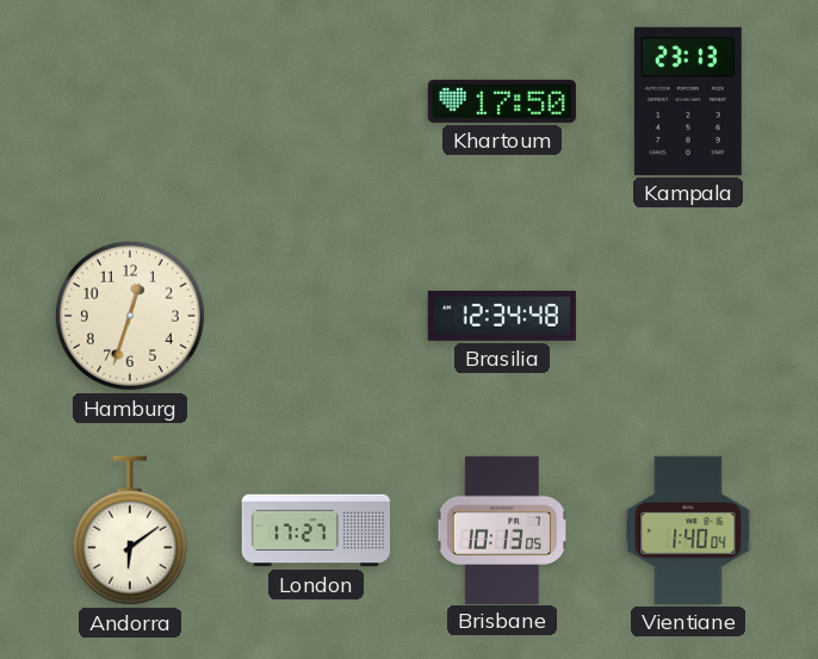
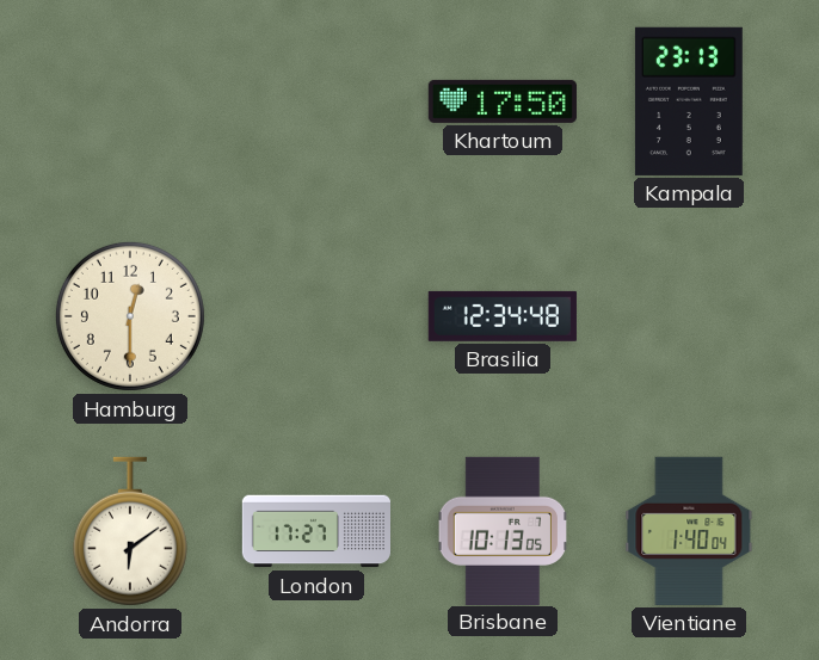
Hamburg: 12:33 -> 12:30
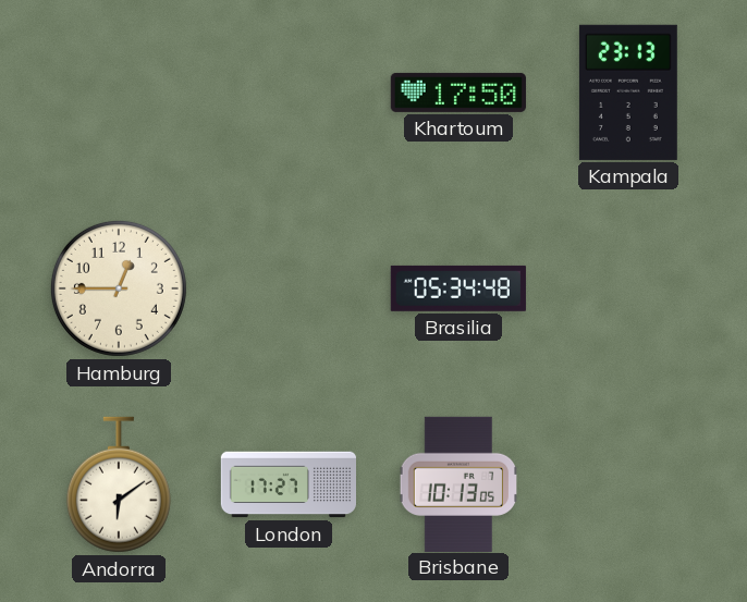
Hamburg: 12:30 -> 12:45
Brasilia: 12:34 -> 05:34
Vientiane: 1:40 -> none
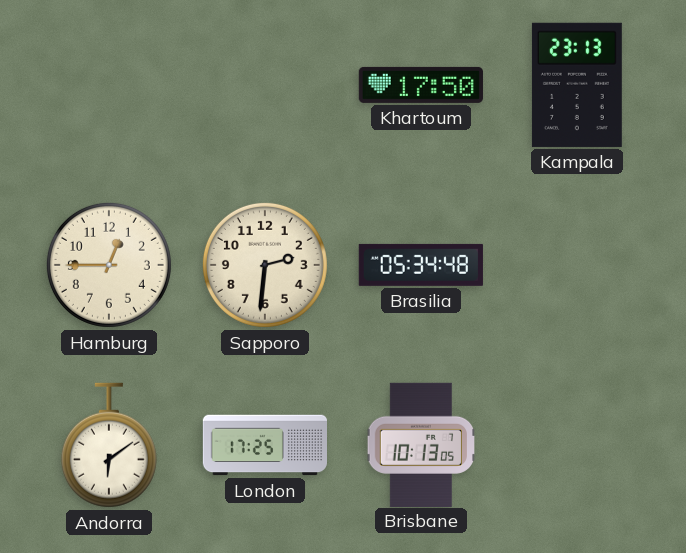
Sapporo: none -> 2:31
London: 17:27 -> 17:25
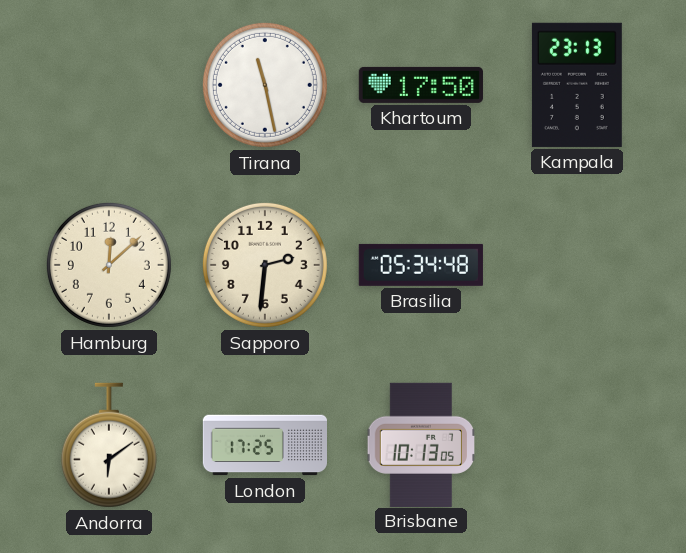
Tirana: none -> 11:28
Hamburg: 12:45 -> 12:08
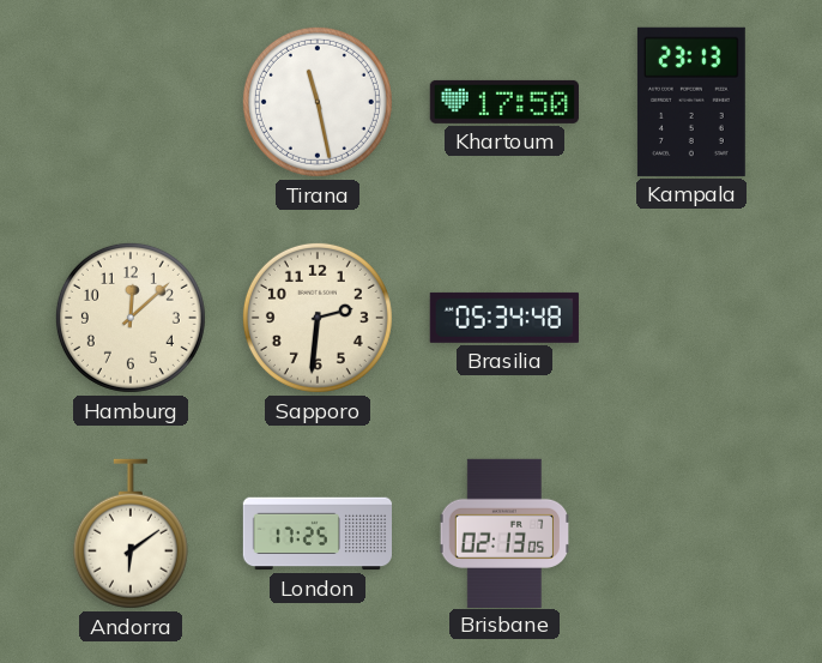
Brisbane: 10:13 -> 02:13
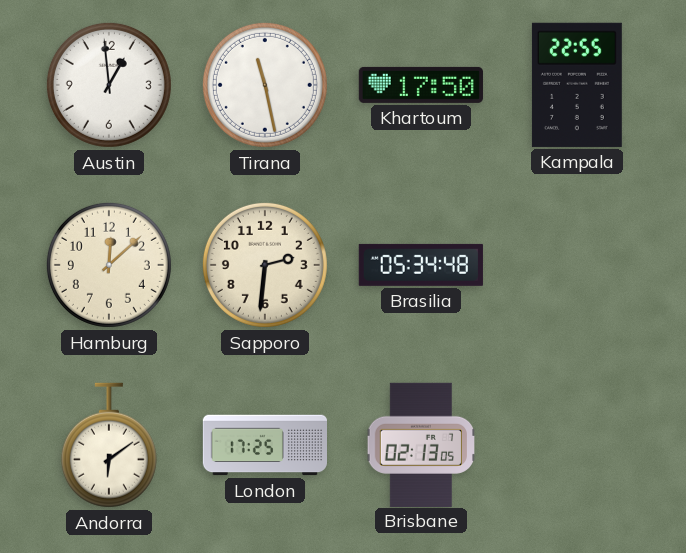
Austin: none -> 12:59
Kampala: 23:13 -> 22:55
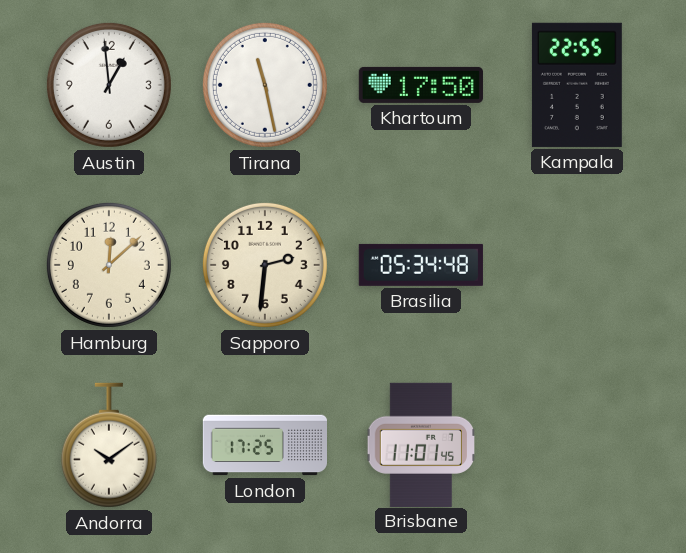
Andorra: 6:09 -> 10:09
Brisbane: 02:13 -> 11:01
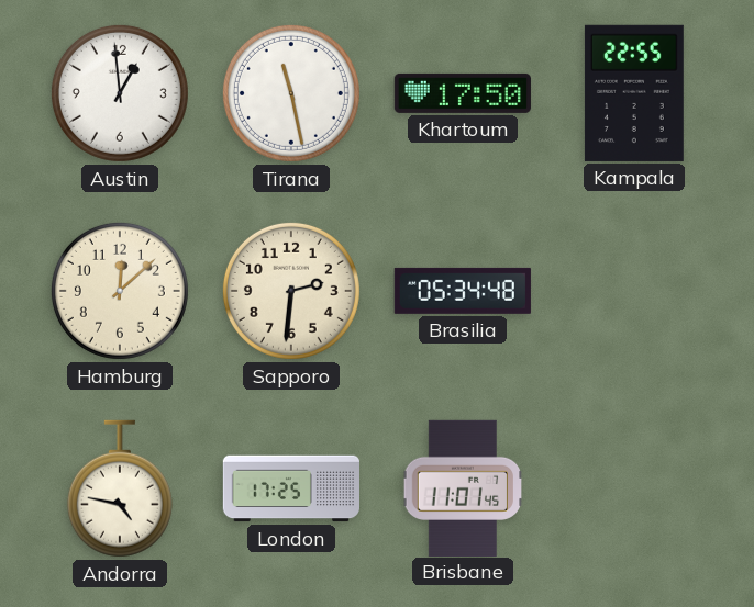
Andorra: 10:09 -> 4:47
